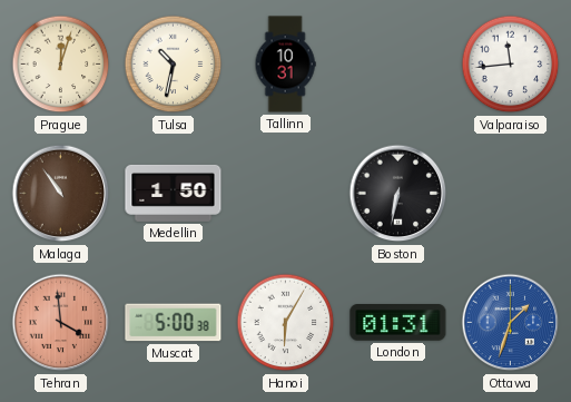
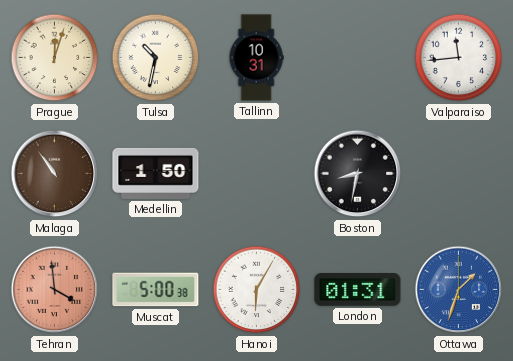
Boston: 6:32 -> 8:32
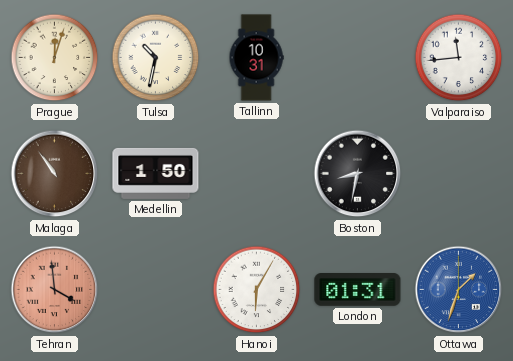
Muscat: 5:00 -> none
